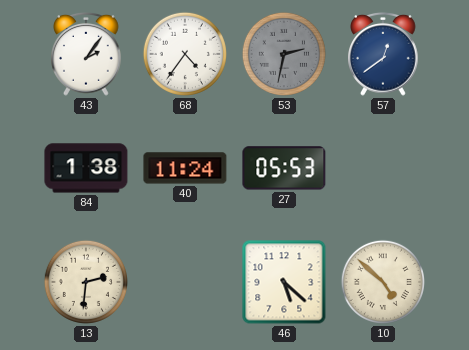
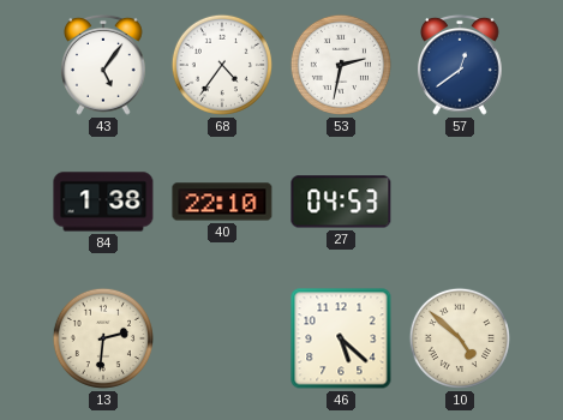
43: 2:06 -> 5:06
53 dial: grey -> white
40: 11:24 -> 22:10
27: 05:53 -> 04:53
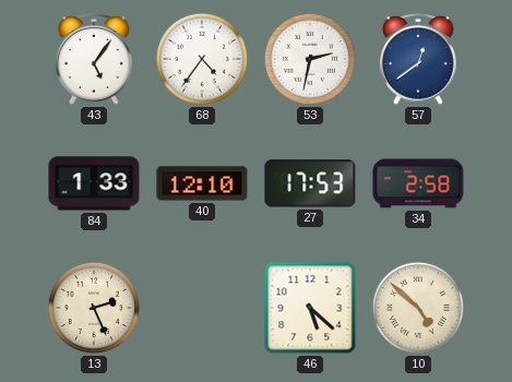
84: 1:38 -> 1:33
40: 22:10 -> 12:10
27: 04:53 -> 17:53
34: none -> 2:58
13: 2:31 -> 2:26
